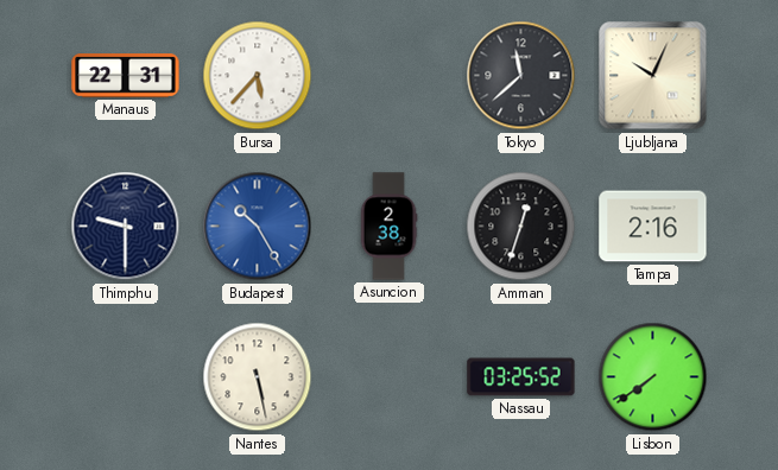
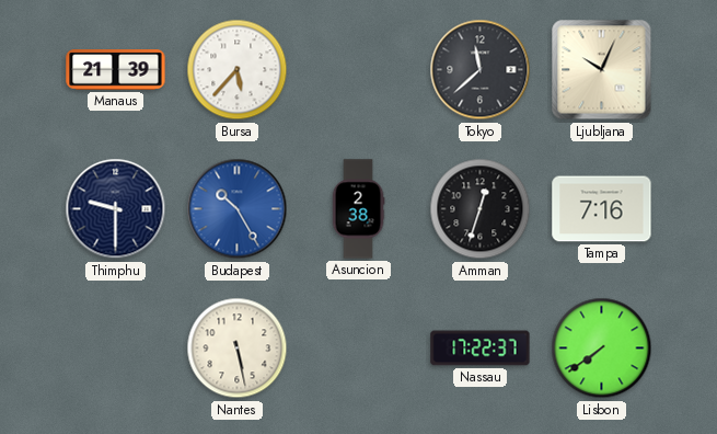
Manaus: 22:31 -> 21:39
Tampa: 2:16 -> 7:16
Nassau: 03:25 -> 17:22
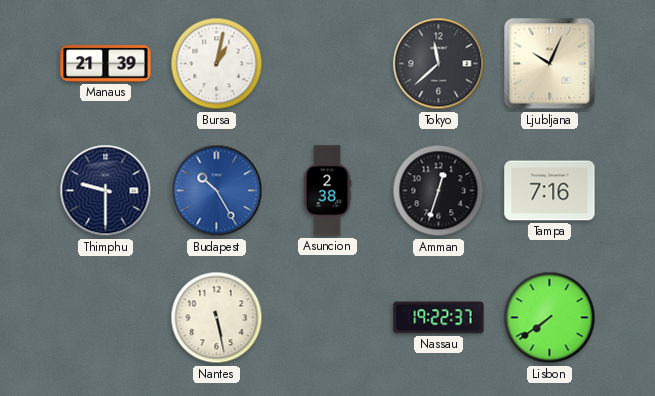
Bursa: 5:37 -> 1:02
Nassau: 17:22 -> 19:22
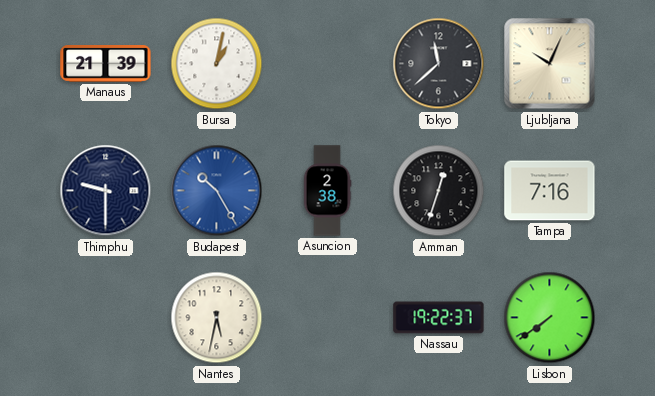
Nantes: 5:28 -> 5:32
